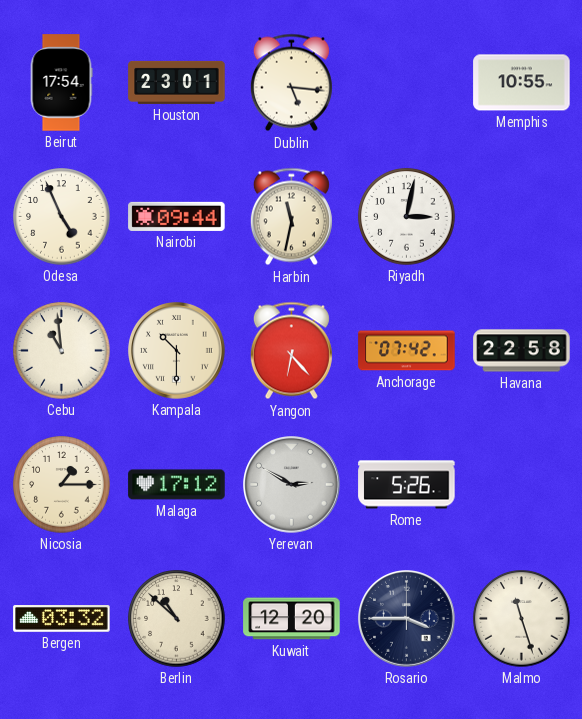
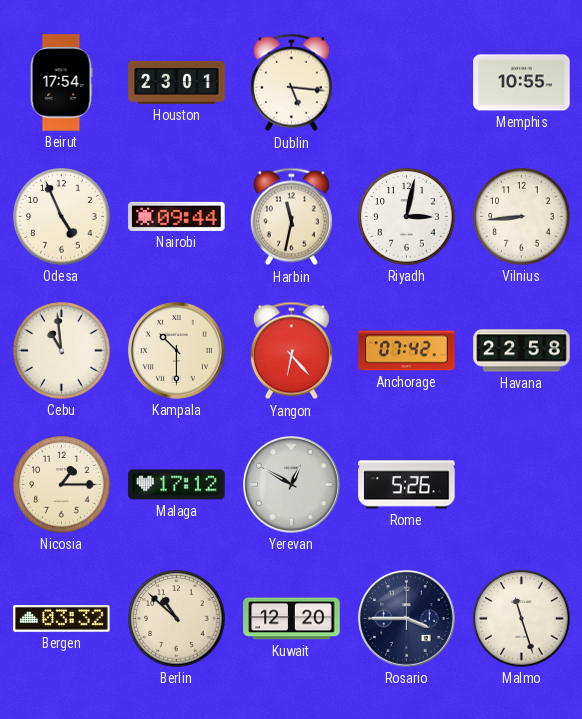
Vilnius: none -> 8:44
Yerevan: 2:50 -> 12:50
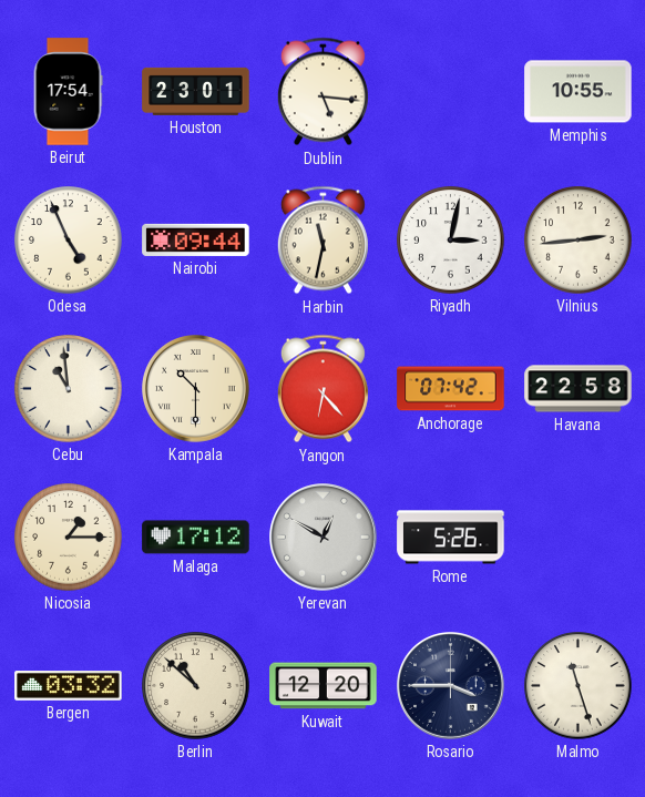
Vilnius: 8:44 -> 2:44
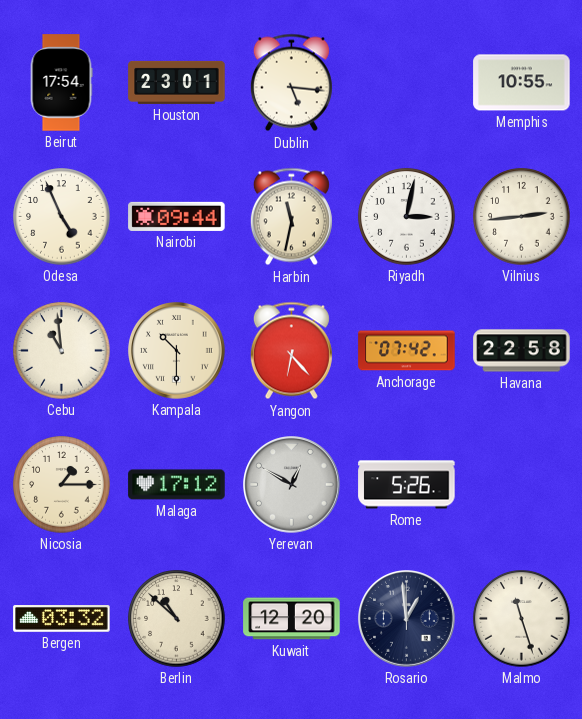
Rosario: 3:45 -> 12:59
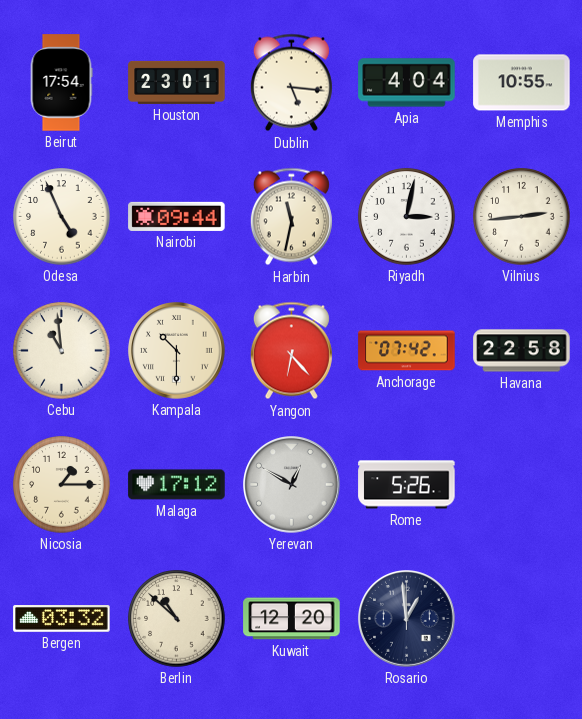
Apia: none -> 4:04
Malmo: 11:27 -> none
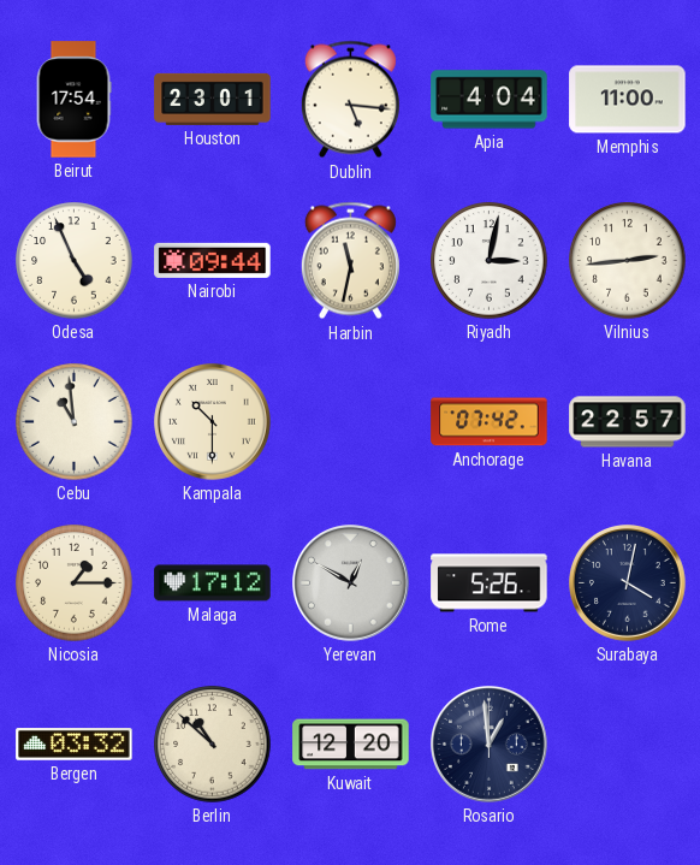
Memphis: 10:55 -> 11:00
Yangon: 6:23 -> none
Havana: 22:58 -> 22:57
Surabaya: none -> 4:02
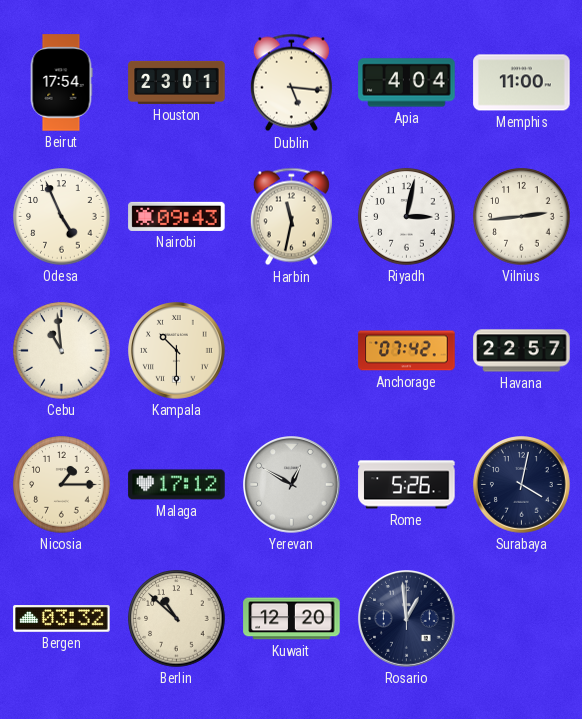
Nairobi: 09:44 -> 09:43
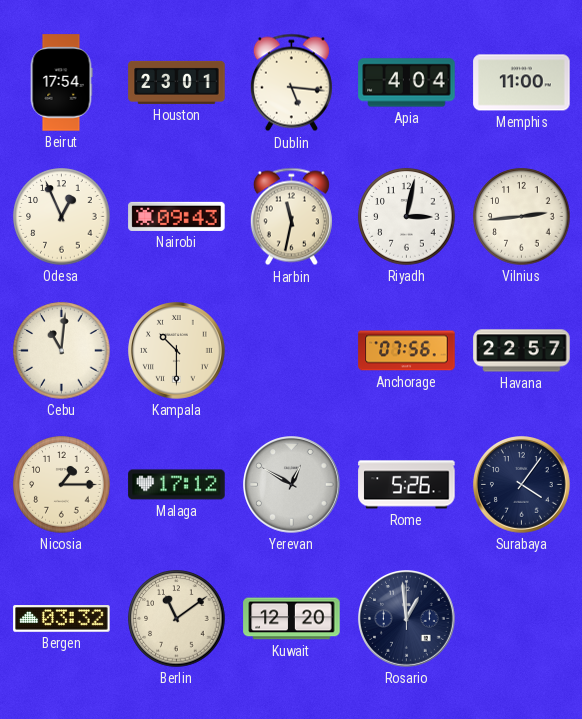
Odesa: 4:56 -> 12:56
Cebu: 10:59 -> 11:01
Anchorage: 07:42 -> 07:56
Surabaya: 4:02 -> 4:06
Berlin: 10:52 -> 11:09
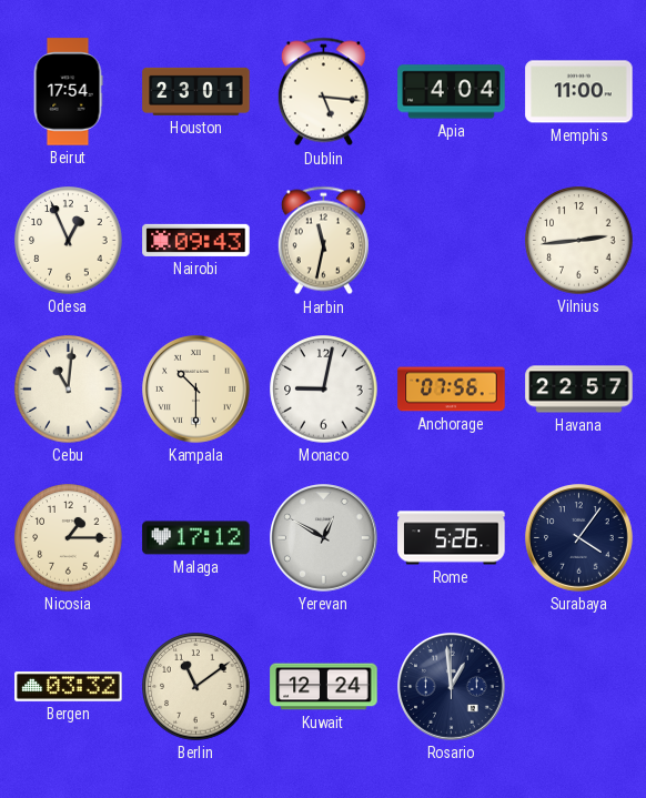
Riyadh: 3:02 -> none
Monaco: none -> 9:02
Kuwait: 12:20 -> 12:24
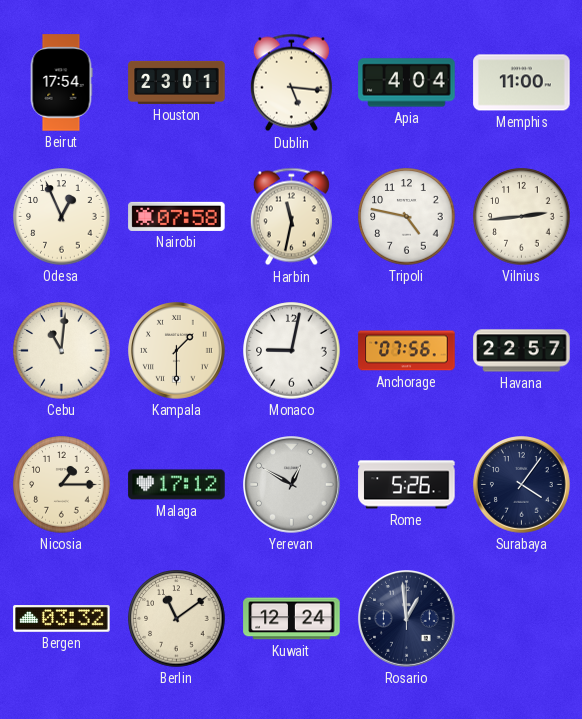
Nairobi: 09:43 -> 07:58
Tripoli: none -> 4:47
Kampala: 10:30 -> 1:30
